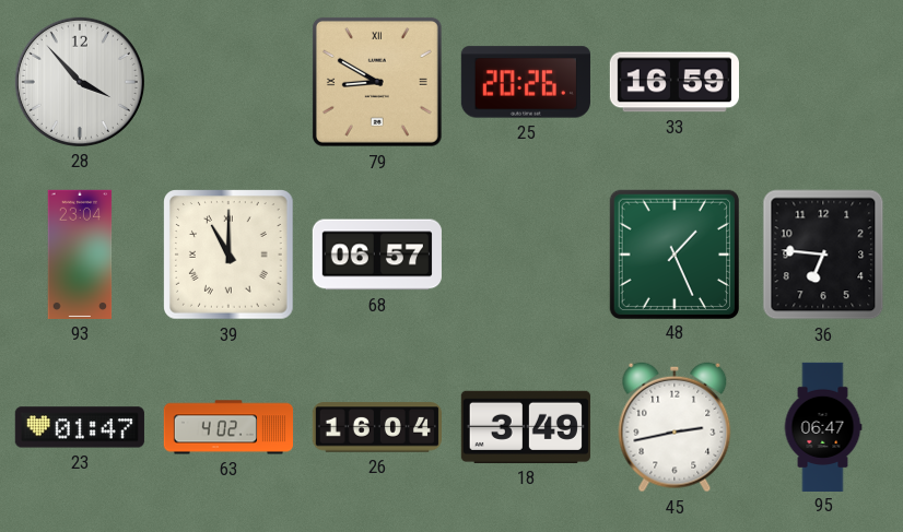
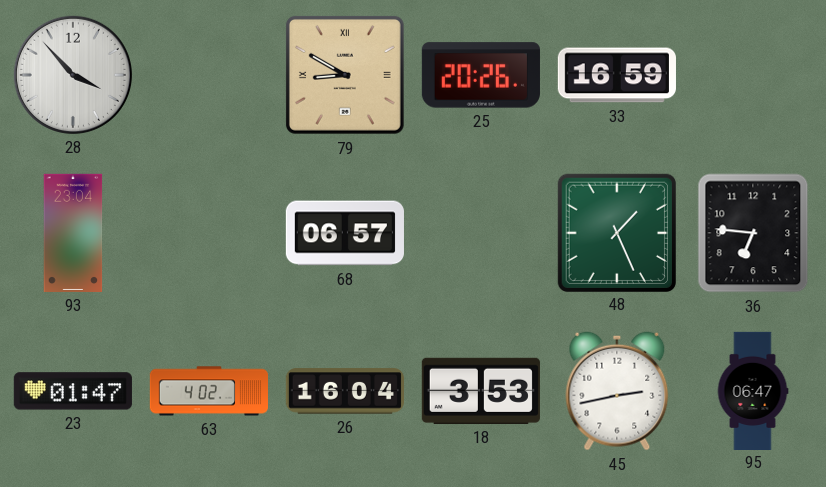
39: 11:00 -> none
18: 3:49 -> 3:53
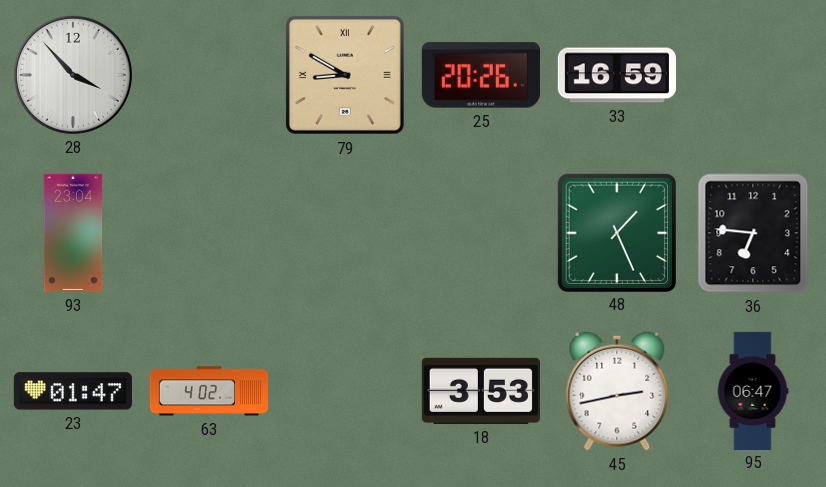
68: 06:57 -> none
26: 16:04 -> none
